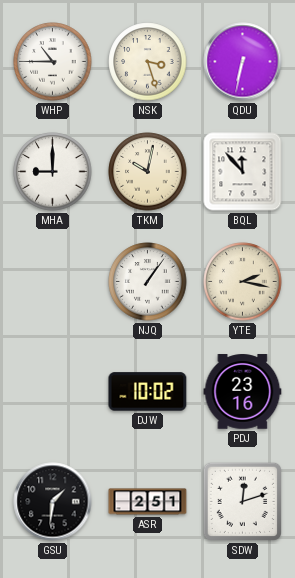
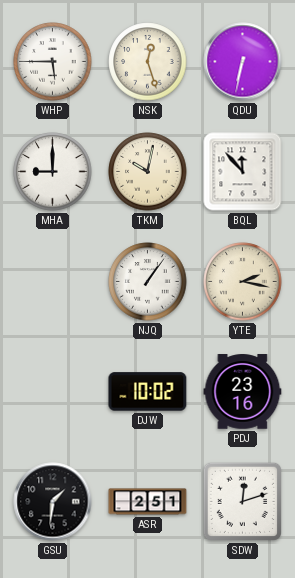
WHP: 10:45 -> 5:45
NSK: 3:27 -> 12:27
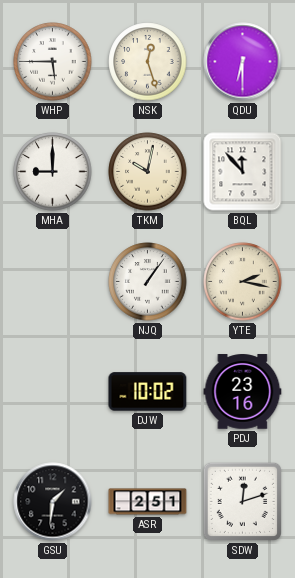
QDU: 6:32 -> 6:30
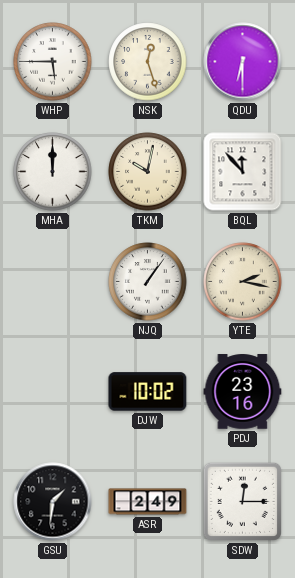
MHA: 9:00 -> 12:00
ASR: 2:51 -> 2:49
SDW: 12:12 -> 12:15
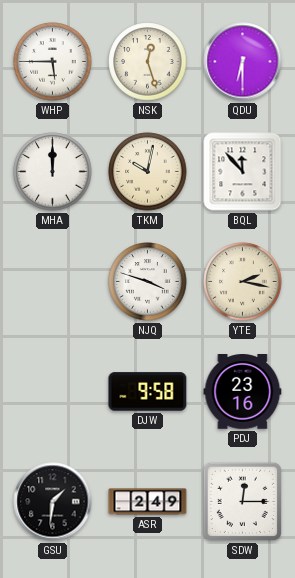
NJQ: 1:06 -> 3:48
DJW: 10:02 -> 9:58
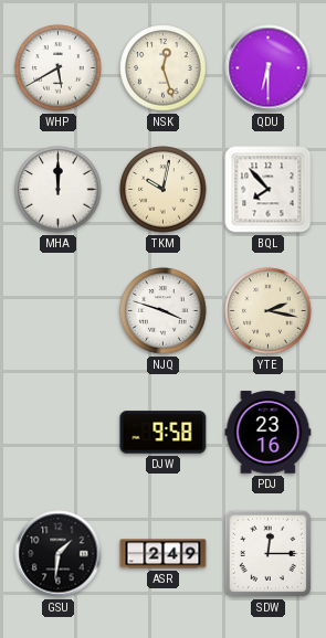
WHP: 5:45 -> 5:40
BQL: 11:53 -> 7:53
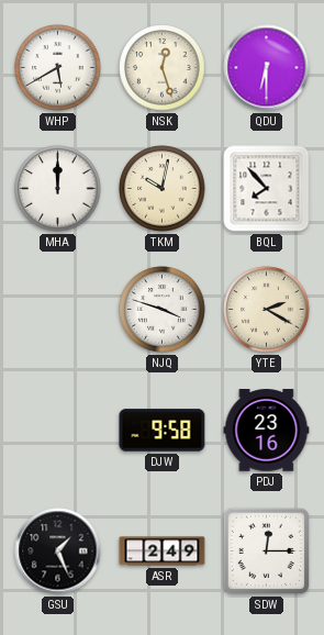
YTE: 2:17 -> 2:20
GSU: 1:31 -> 1:26
